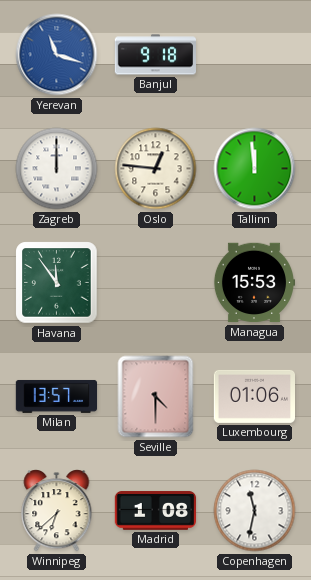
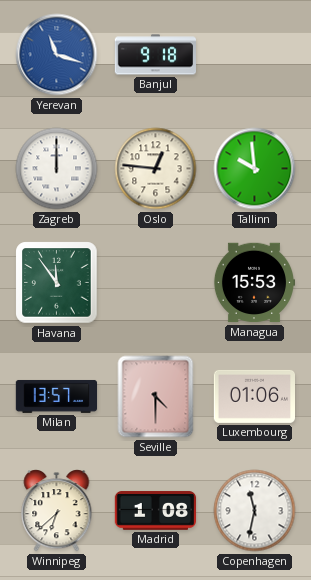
Tallinn: 11:59 -> 9:59
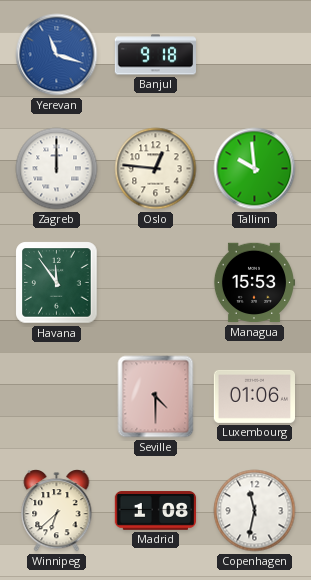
Milan: 13:57 -> none
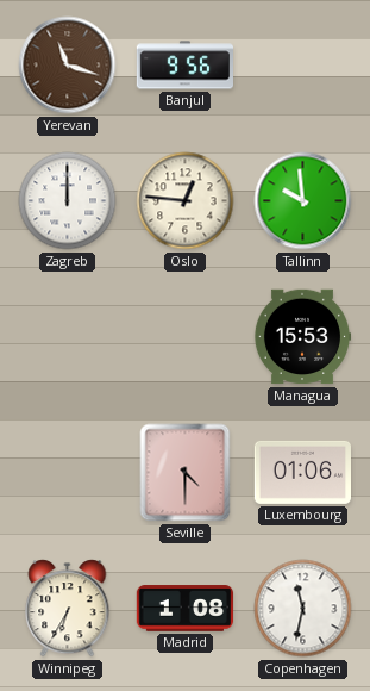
Yerevan dial: blue -> brown
Banjul: 9:18 -> 9:56
Havana: 11:54 -> none
Winnipeg: 6:38 -> 6:35
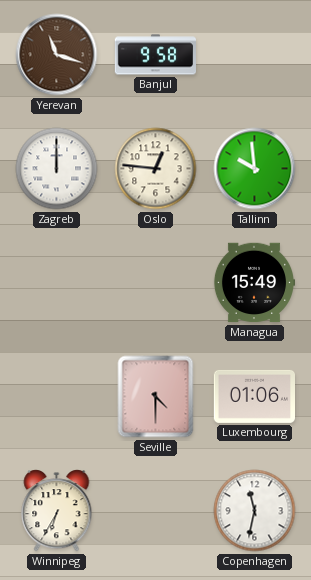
Banjul: 9:56 -> 9:58
Managua: 15:53 -> 15:49
Madrid: 1:08 -> none
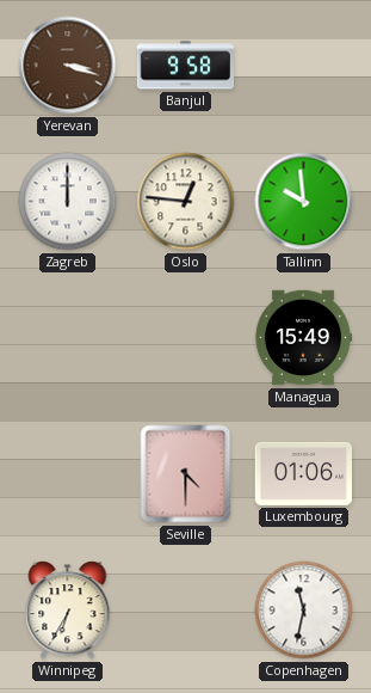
Yerevan: 11:18 -> 3:18
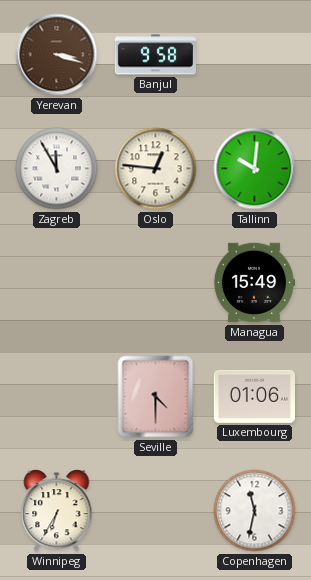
Zagreb: 12:00 -> 11:55
Tallinn: 9:59 -> 10:01
